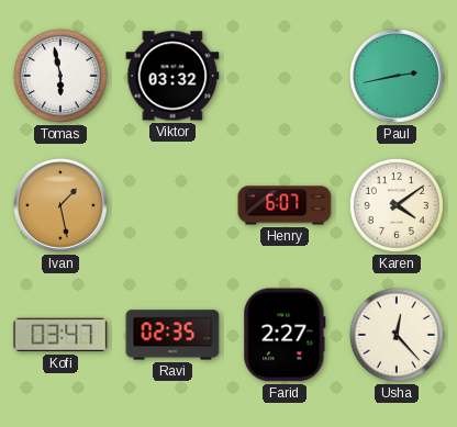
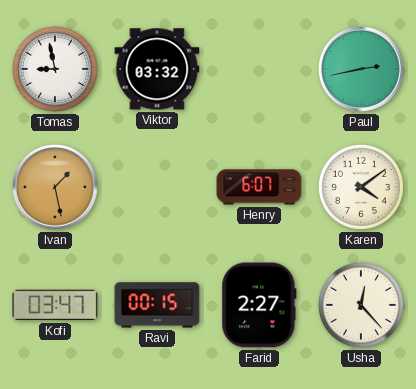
Tomas: 5:58 -> 8:58
Ravi: 02:35 -> 00:15
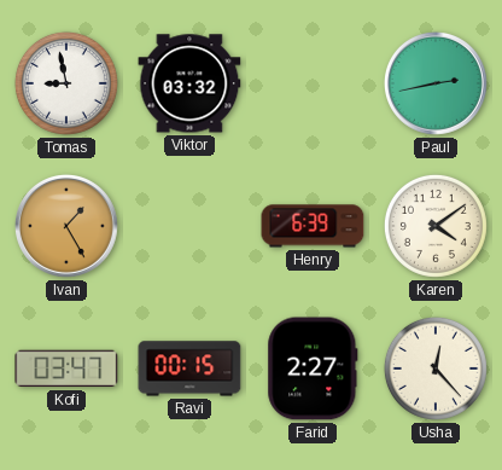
Ivan: 1:28 -> 1:25
Henry: 6:07 -> 6:39
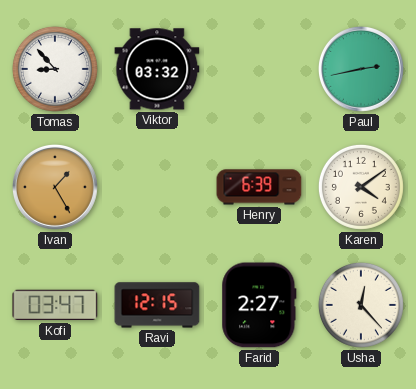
Tomas: 8:58 -> 8:53
Ravi: 00:15 -> 12:15
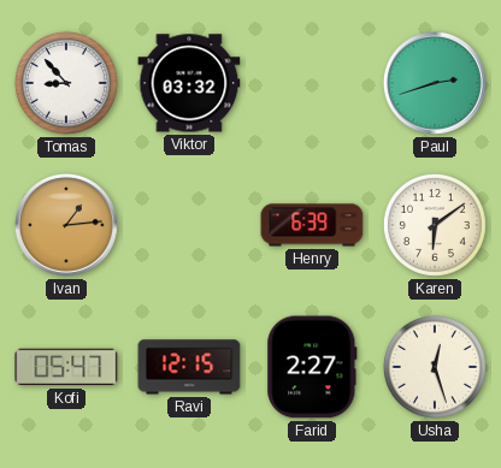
Paul: 2:43 -> 2:42
Ivan: 1:25 -> 1:14
Karen: 4:09 -> 6:09
Kofi: 03:47 -> 05:47
Usha: 12:23 -> 12:27
